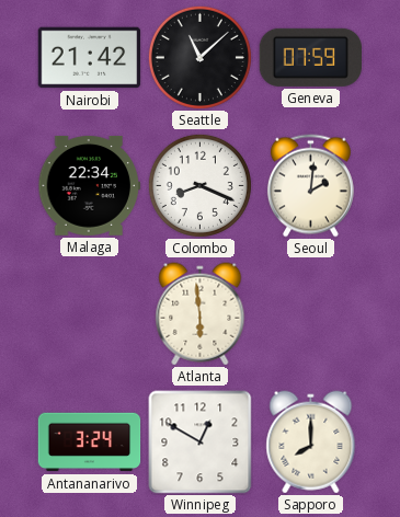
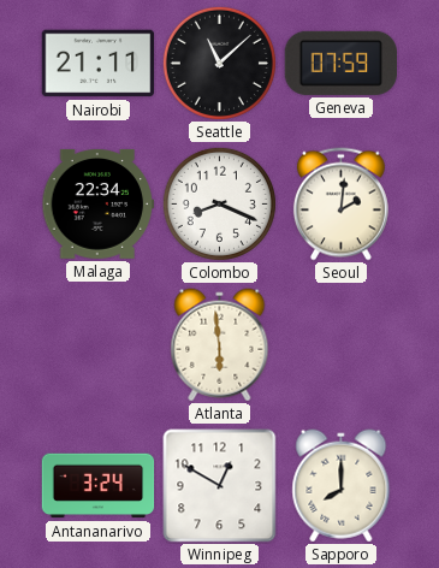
Nairobi: 21:42 -> 21:11
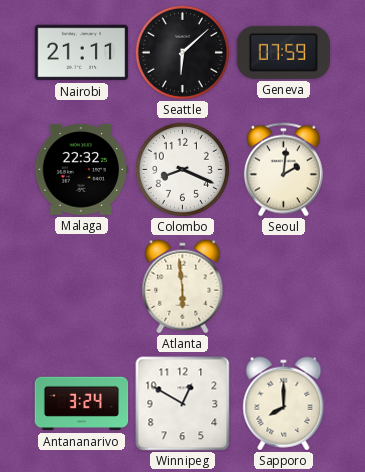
Seattle: 11:08 -> 6:08
Malaga: 22:34 -> 22:32
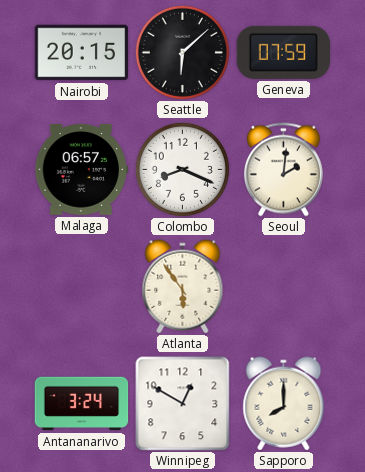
Nairobi: 21:11 -> 20:15
Malaga: 22:32 -> 06:57
Atlanta: 5:59 -> 5:54
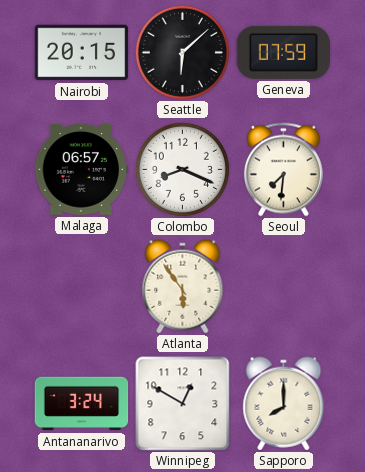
Seoul: 2:01 -> 7:31
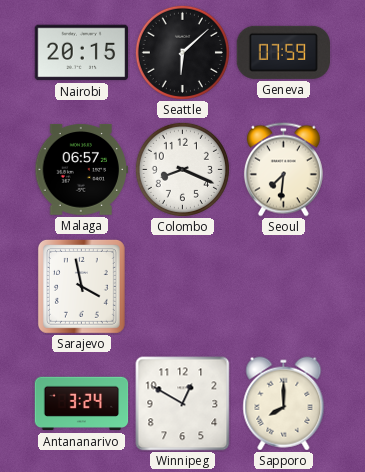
Sarajevo: none -> 3:58
Atlanta: 5:54 -> none
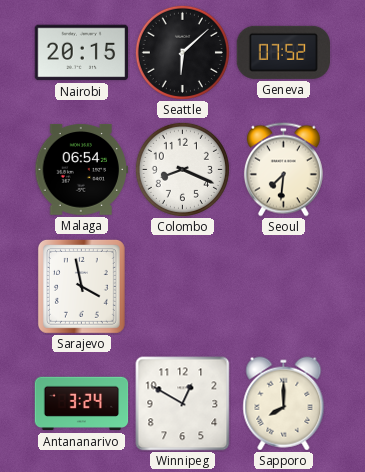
Geneva: 07:59 -> 07:52
Malaga: 06:57 -> 06:54
